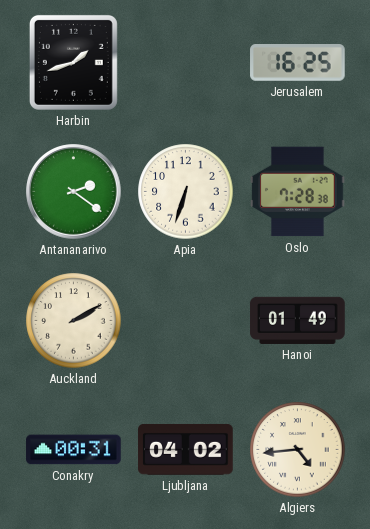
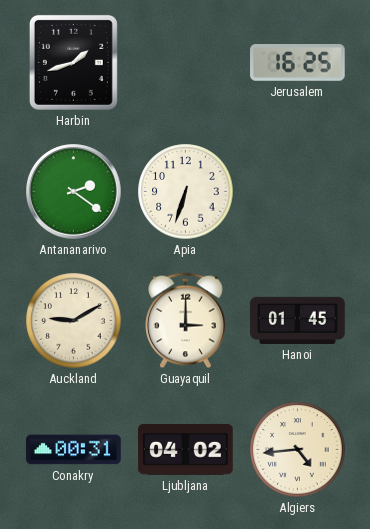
Oslo: 7:28 -> none
Auckland: 2:10 -> 9:10
Guayaquil: none -> 3:00
Hanoi: 01:49 -> 01:45
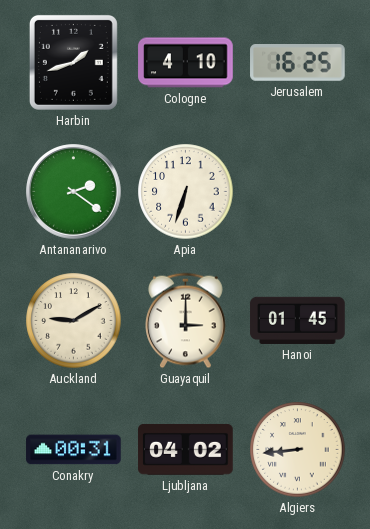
Cologne: none -> 4:10
Algiers: 4:44 -> 8:44
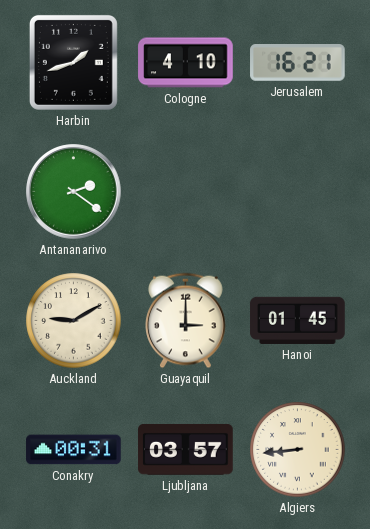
Jerusalem: 16:25 -> 16:21
Apia: 6:33 -> none
Ljubljana: 04:02 -> 03:57
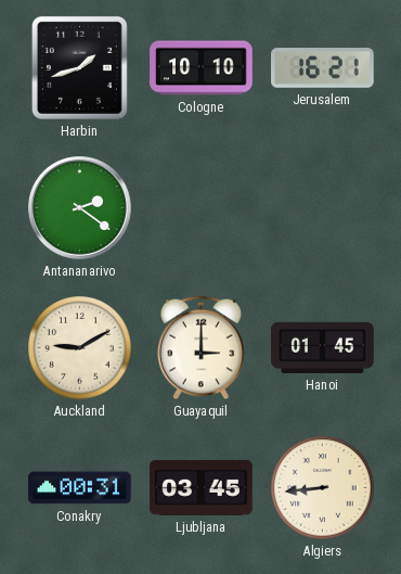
Cologne: 4:10 -> 10:10
Ljubljana: 03:57 -> 03:45
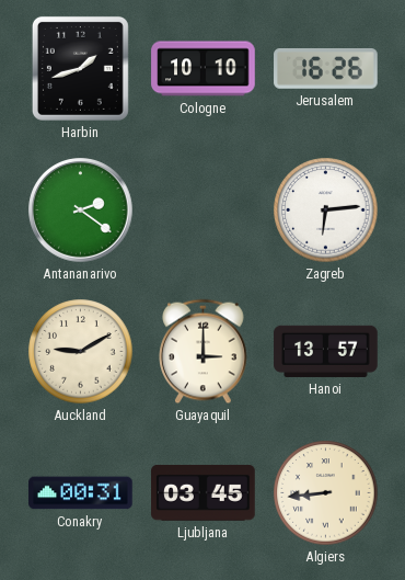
Jerusalem: 16:21 -> 16:26
Zagreb: none -> 6:14
Hanoi: 01:45 -> 13:57
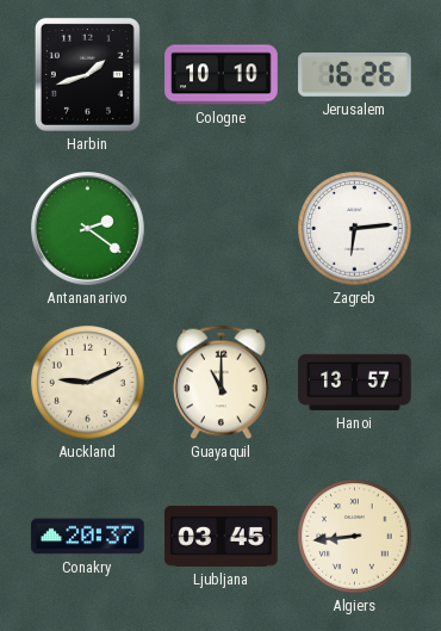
Auckland: 9:10 -> 9:11
Guayaquil: 3:00 -> 11:00
Conakry: 00:31 -> 20:37
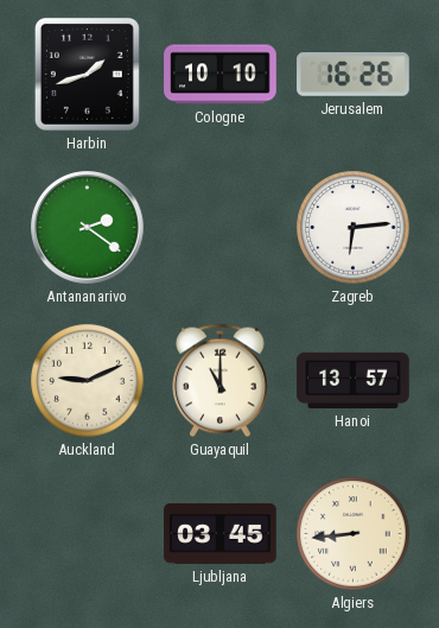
Conakry: 20:37 -> none
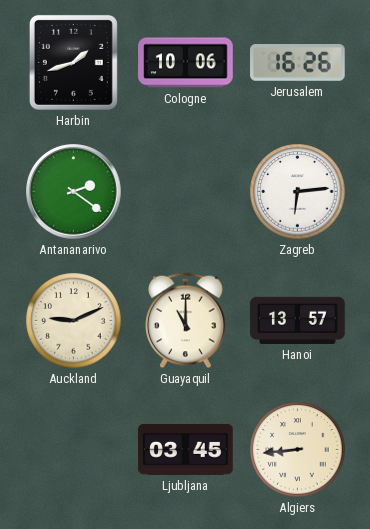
Cologne: 10:10 -> 10:06
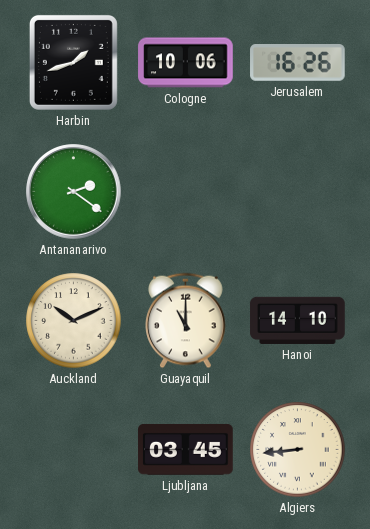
Zagreb: 6:14 -> none
Auckland: 9:11 -> 10:11
Hanoi: 13:57 -> 14:10
